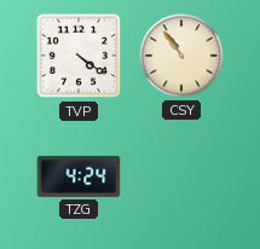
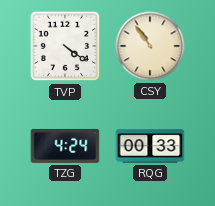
RQG: none -> 00:33
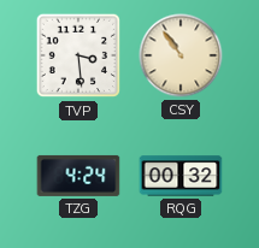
TVP: 4:21 -> 3:29
RQG: 00:33 -> 00:32
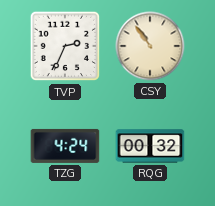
TVP: 3:29 -> 2:34
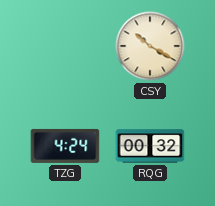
TVP: 2:34 -> none
CSY: 10:54 -> 10:20
